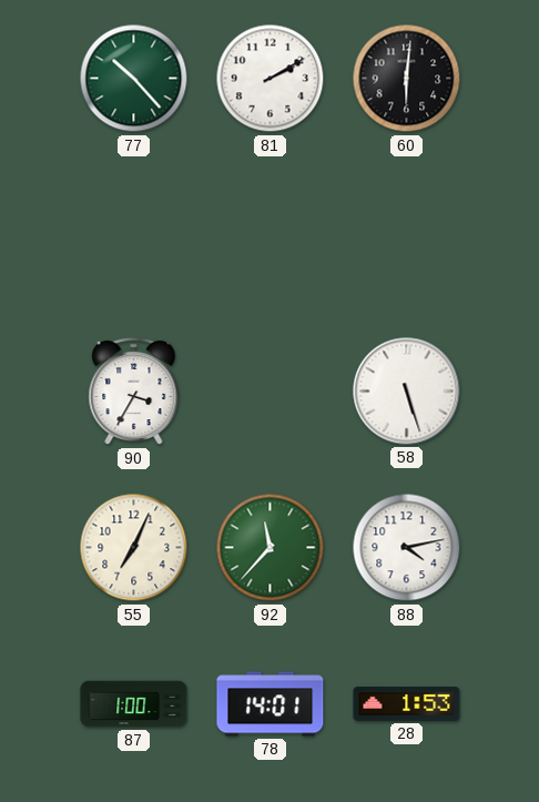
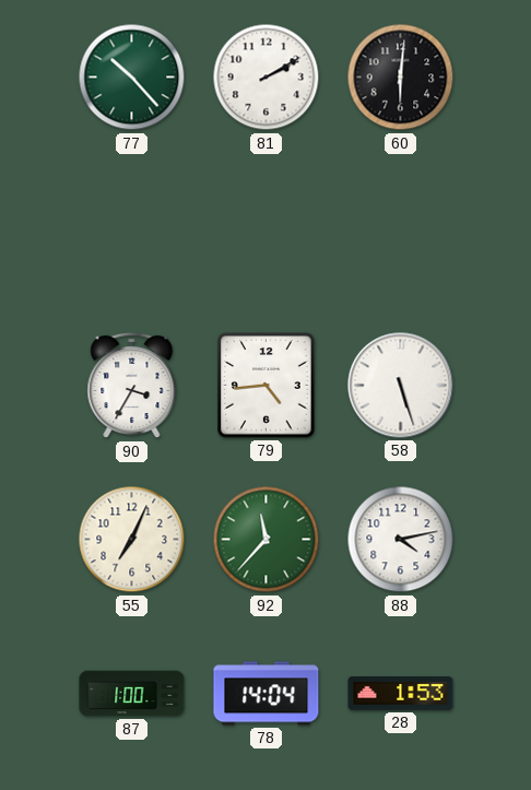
79: none -> 4:44
78: 14:01 -> 14:04
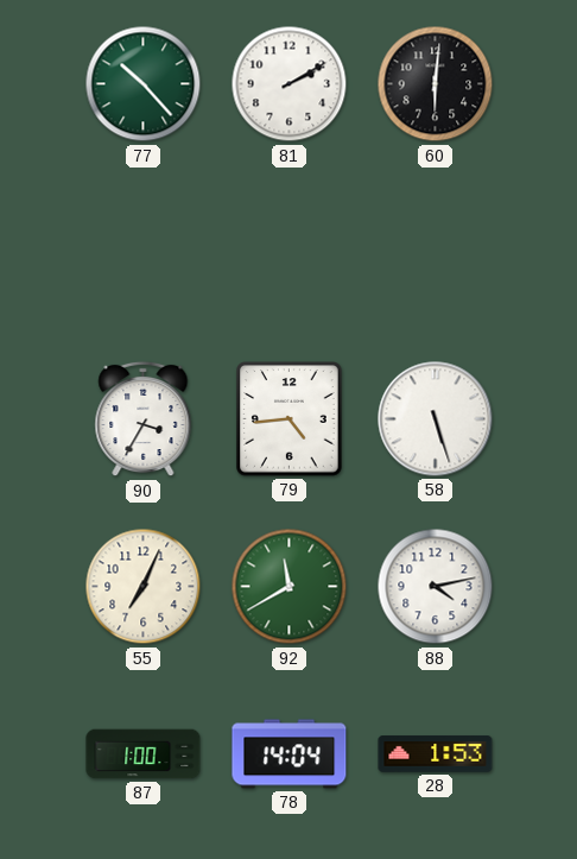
92: 11:37 -> 11:40
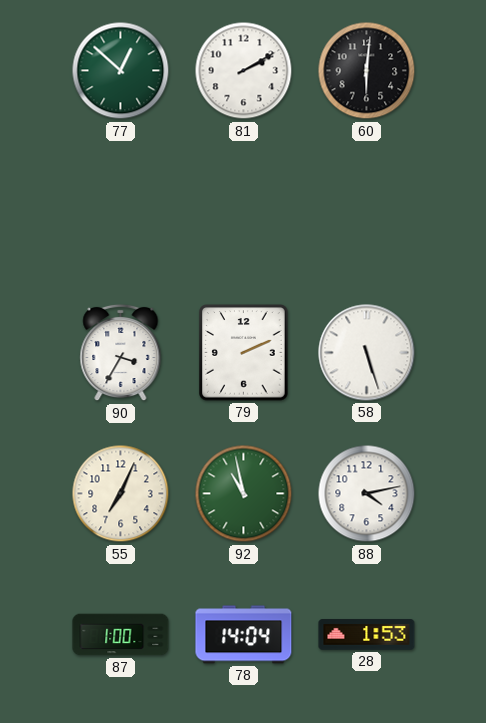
77: 10:23 -> 12:52
79: 4:44 -> 2:11
92: 11:40 -> 10:58
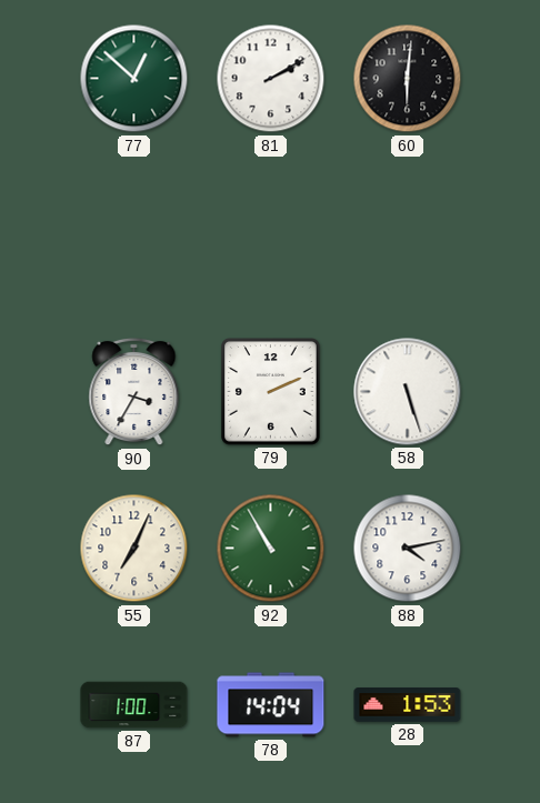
92: 10:58 -> 10:55
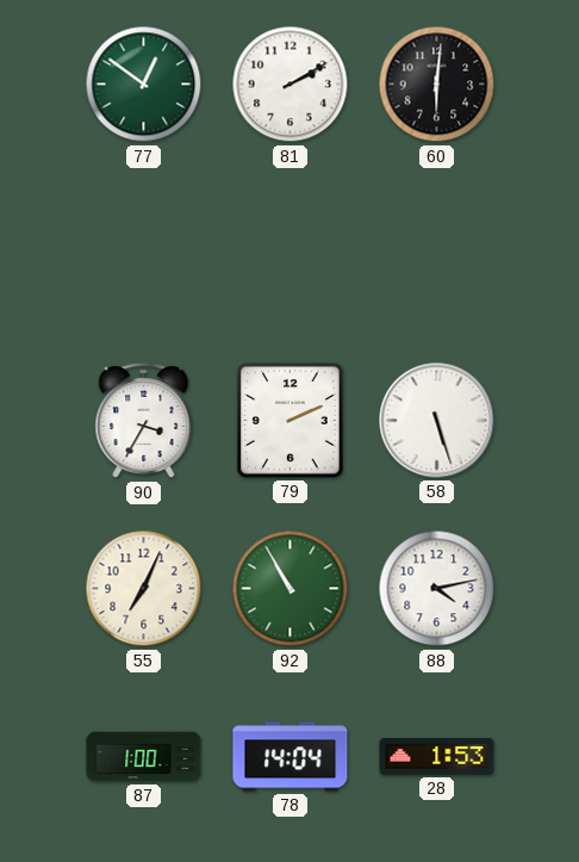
77: 12:52 -> 12:51
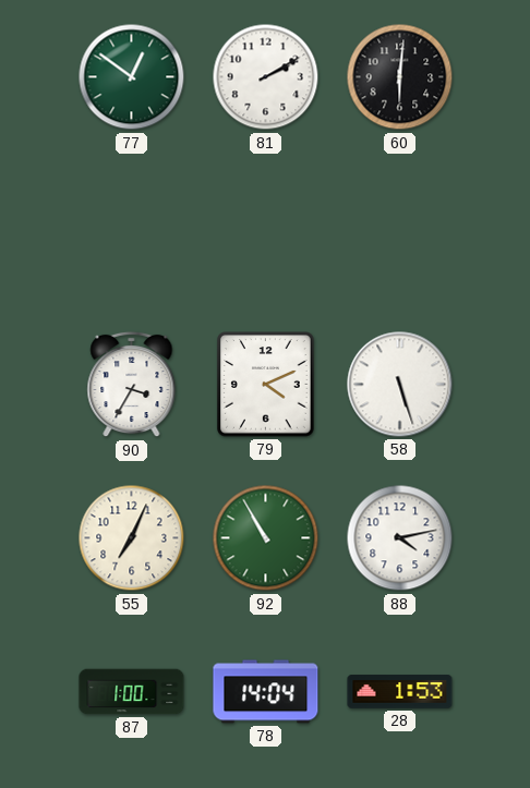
79: 2:11 -> 4:11
